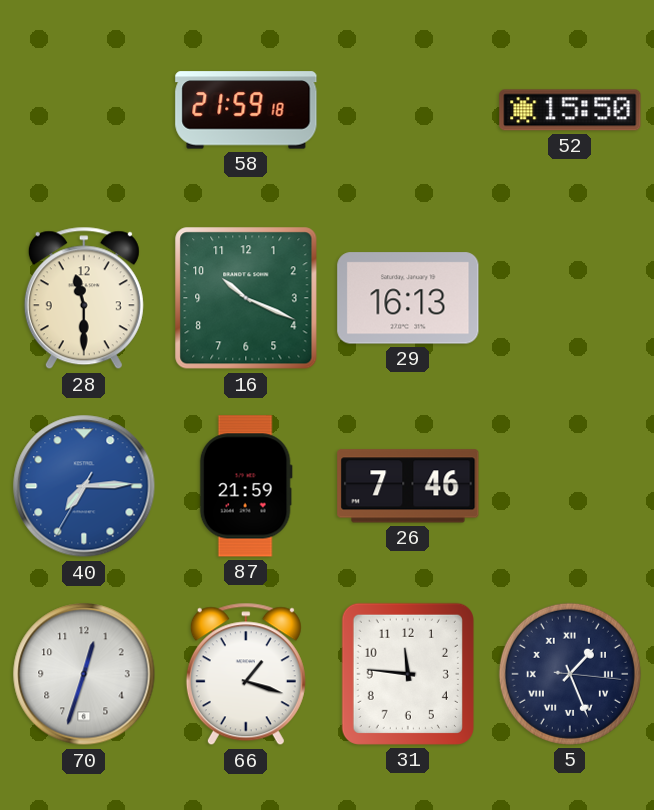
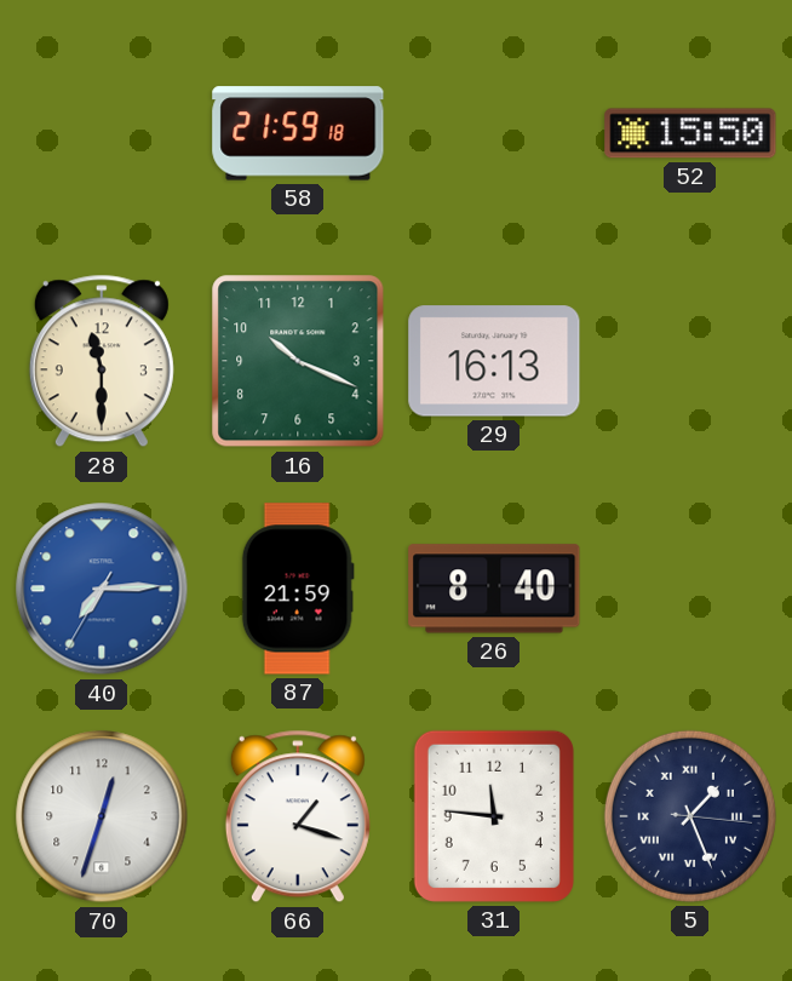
26: 7:46 -> 8:40
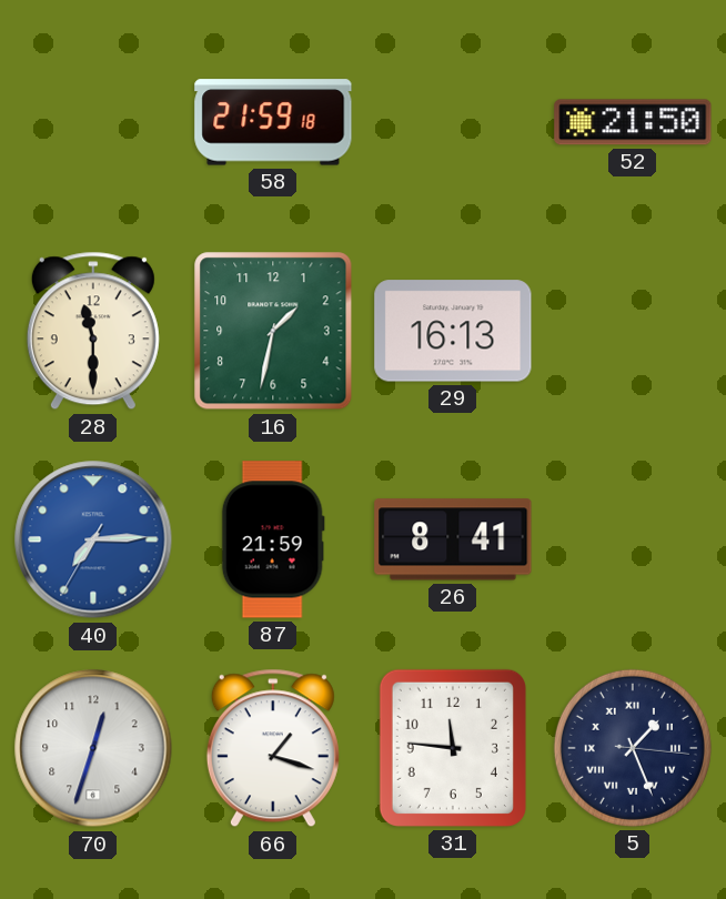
52: 15:50 -> 21:50
16: 10:19 -> 1:32
26: 8:40 -> 8:41
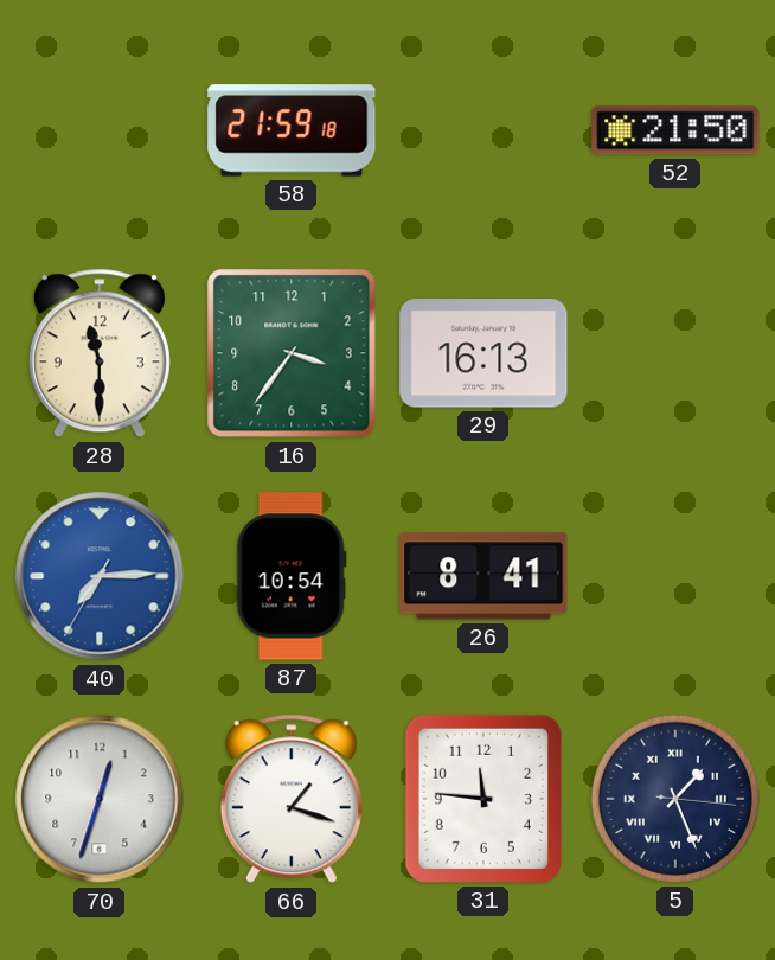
16: 1:32 -> 3:36
87: 21:59 -> 10:54
